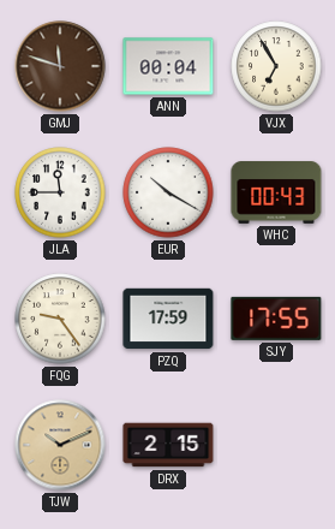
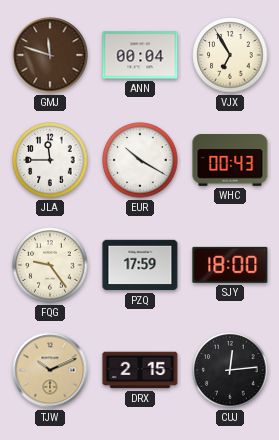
SJY: 17:55 -> 18:00
CUJ: none -> 12:14
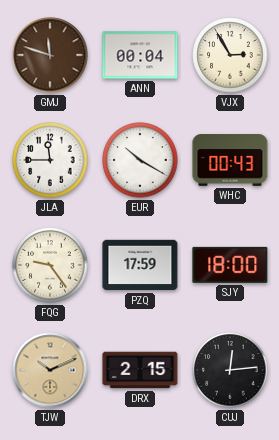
VJX: 6:55 -> 2:55
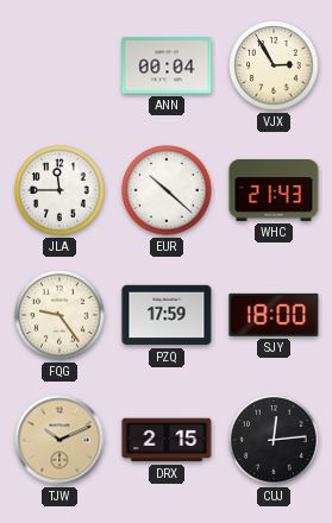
GMJ: 11:48 -> none
EUR: 10:20 -> 10:22
WHC: 00:43 -> 21:43
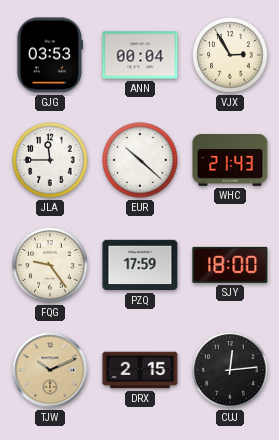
GJG: none -> 03:53
